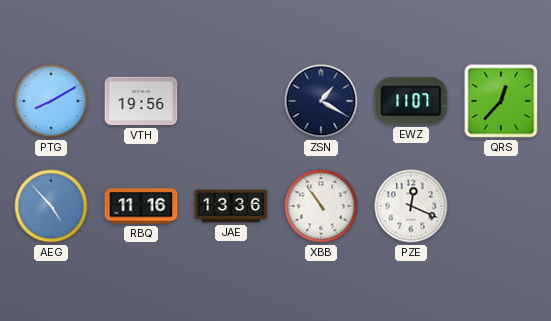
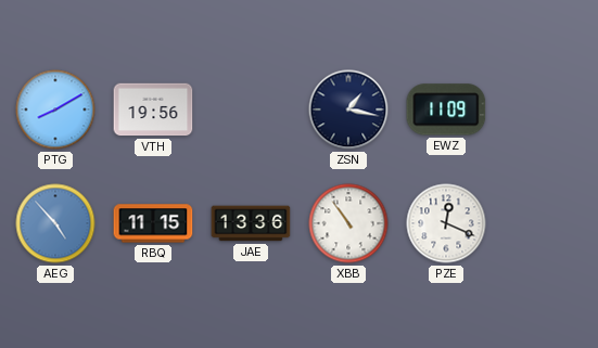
ZSN: 1:20 -> 1:17
EWZ: 11:07 -> 11:09
QRS: 12:37 -> none
RBQ: 11:16 -> 11:15
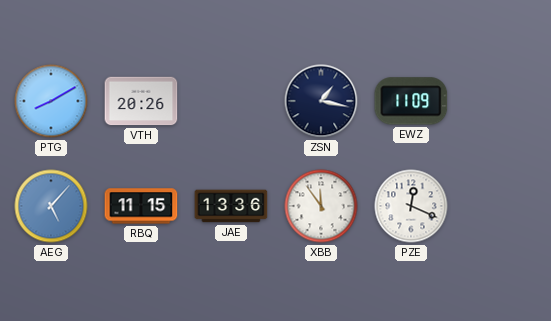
VTH: 19:56 -> 20:26
AEG: 4:53 -> 5:07
XBB: 10:54 -> 11:54
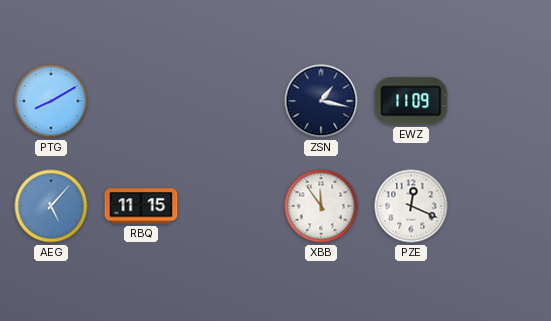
VTH: 20:26 -> none
JAE: 13:36 -> none
